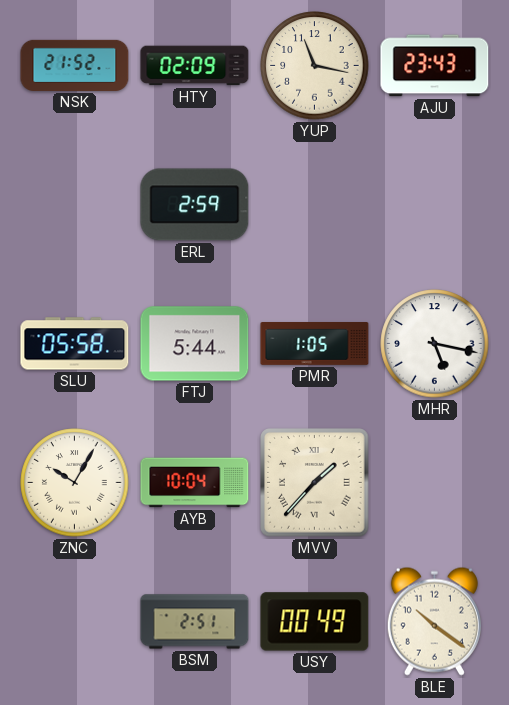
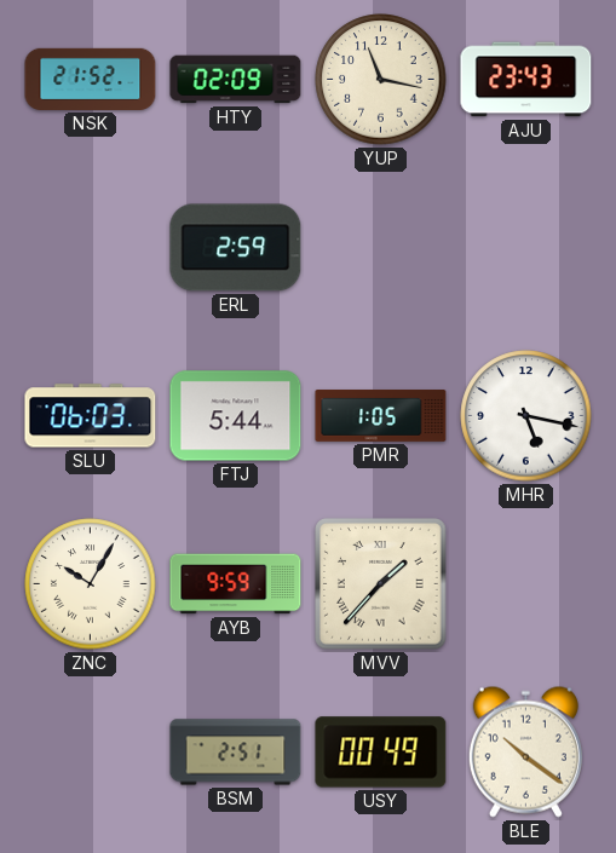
SLU: 05:58 -> 06:03
AYB: 10:04 -> 9:59
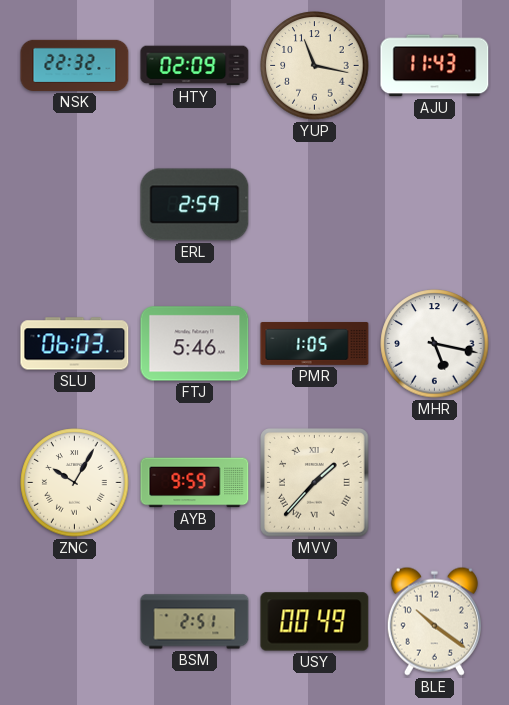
NSK: 21:52 -> 22:32
AJU: 23:43 -> 11:43
FTJ: 5:44 -> 5:46
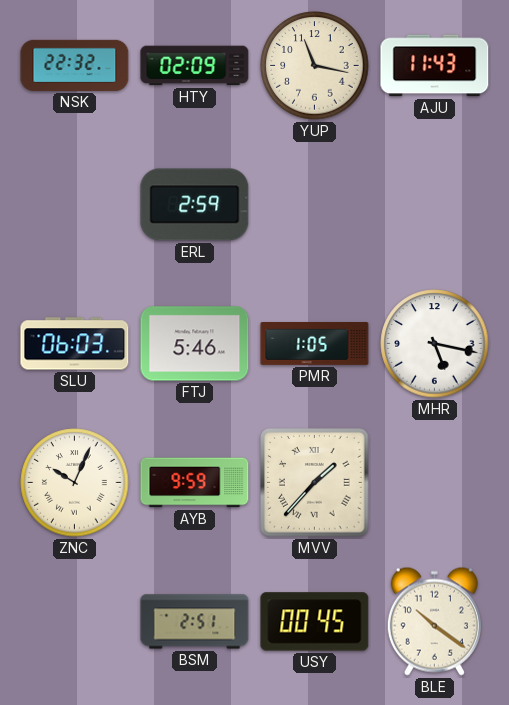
ZNC: 10:05 -> 10:04
USY: 00:49 -> 00:45
